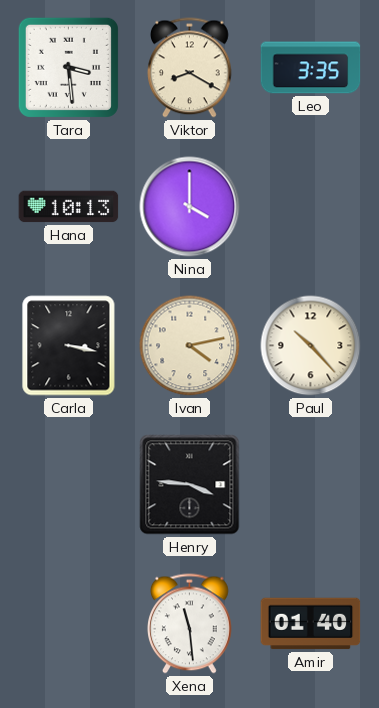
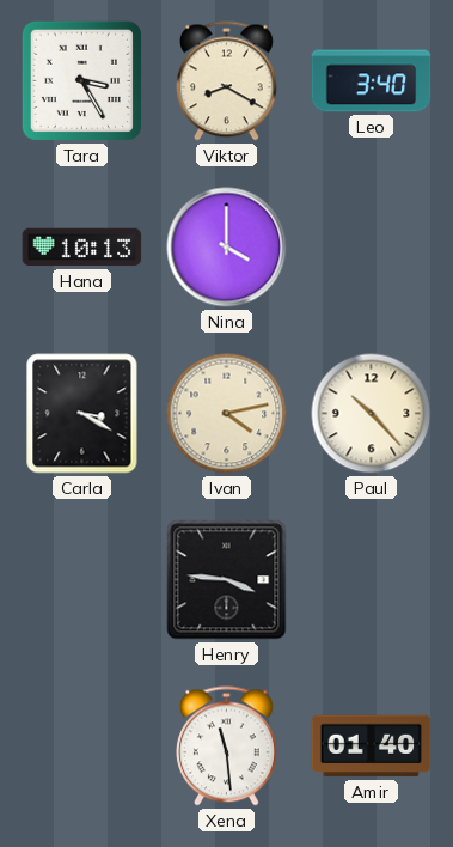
Tara: 3:29 -> 3:25
Leo: 3:35 -> 3:40
Carla: 3:17 -> 3:20
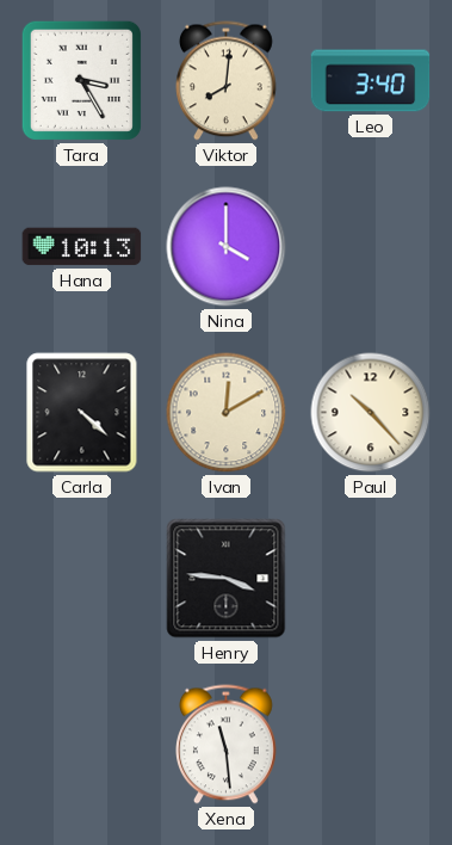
Viktor: 8:20 -> 8:01
Carla: 3:20 -> 4:22
Ivan: 4:13 -> 12:10
Amir: 01:40 -> none
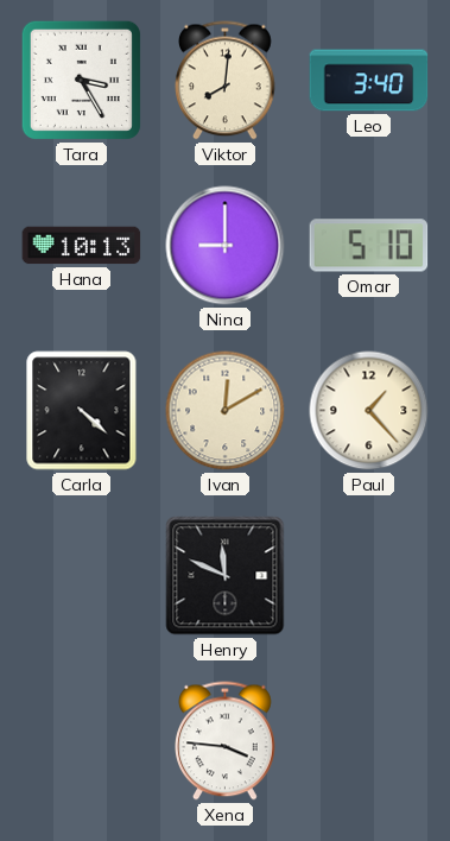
Nina: 4:00 -> 9:00
Omar: none -> 5:10
Paul: 10:23 -> 1:23
Henry: 3:46 -> 11:49
Xena: 11:29 -> 3:46
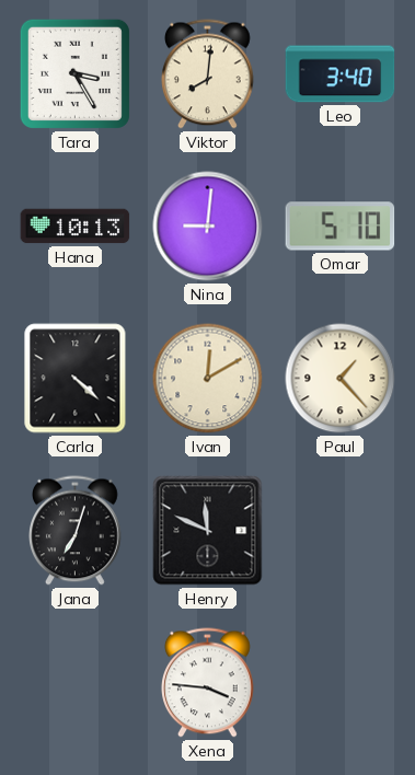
Nina: 9:00 -> 9:01
Jana: none -> 7:03
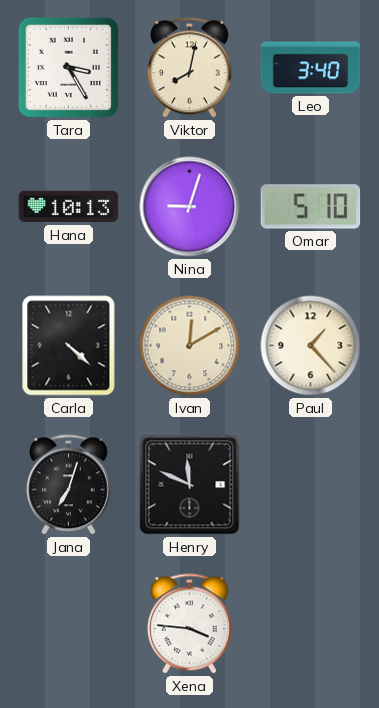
Viktor: 8:01 -> 8:02
Nina: 9:01 -> 9:03
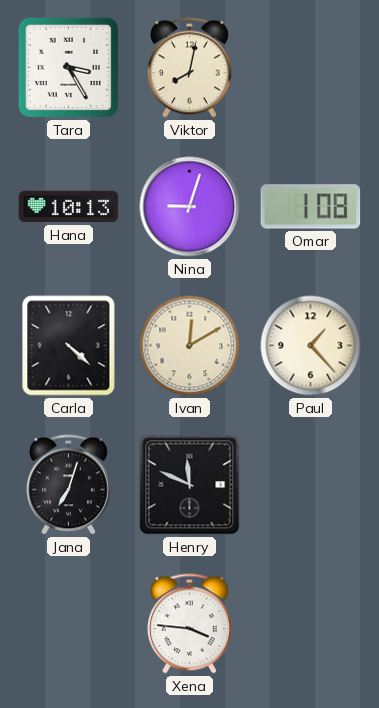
Leo: 3:40 -> none
Omar: 5:10 -> 1:08
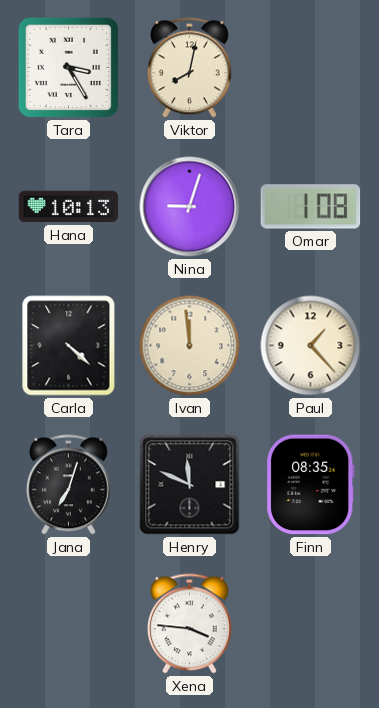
Ivan: 12:10 -> 11:59
Finn: none -> 08:35
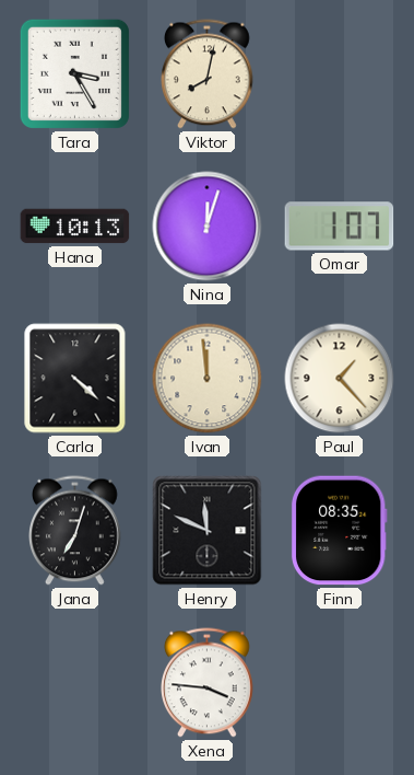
Nina: 9:03 -> 12:03
Omar: 1:08 -> 1:07
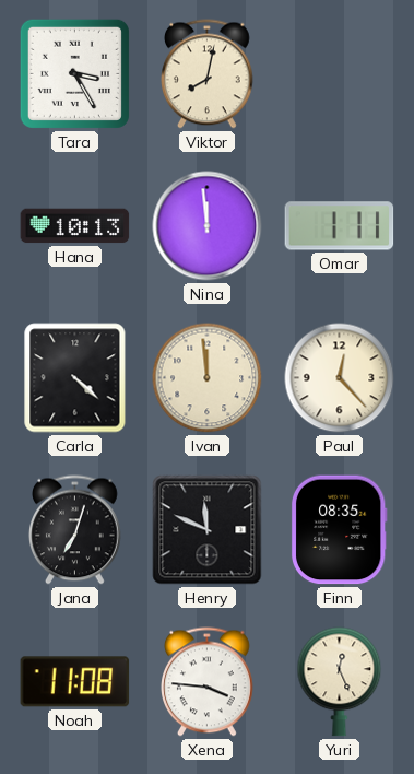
Nina: 12:03 -> 11:59
Omar: 1:07 -> 1:11
Paul: 1:23 -> 12:23
Noah: none -> 11:08
Yuri: none -> 12:26
